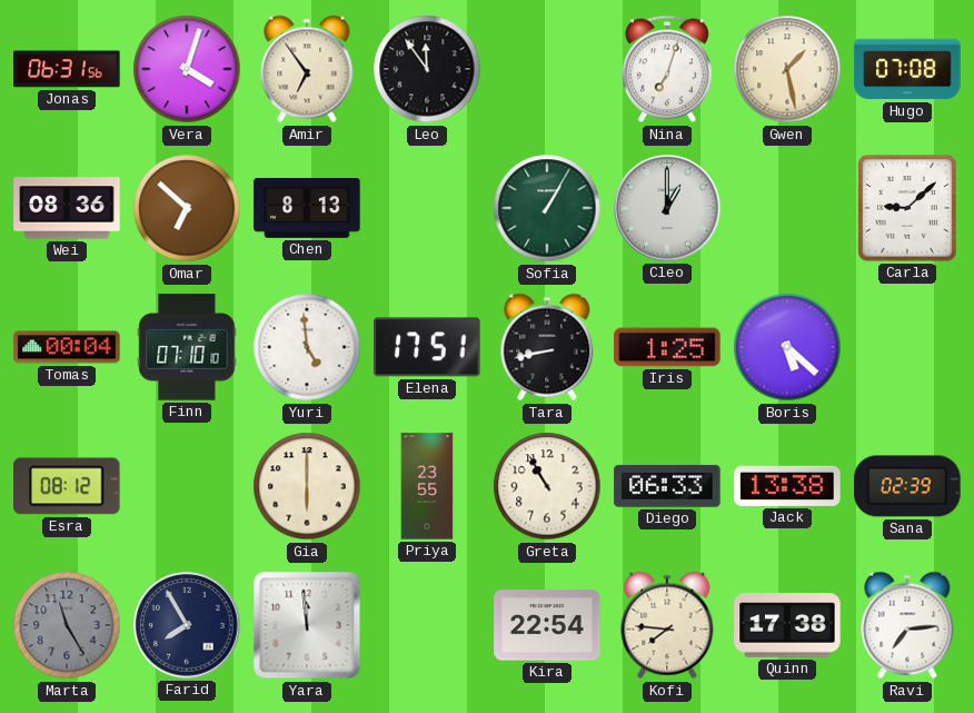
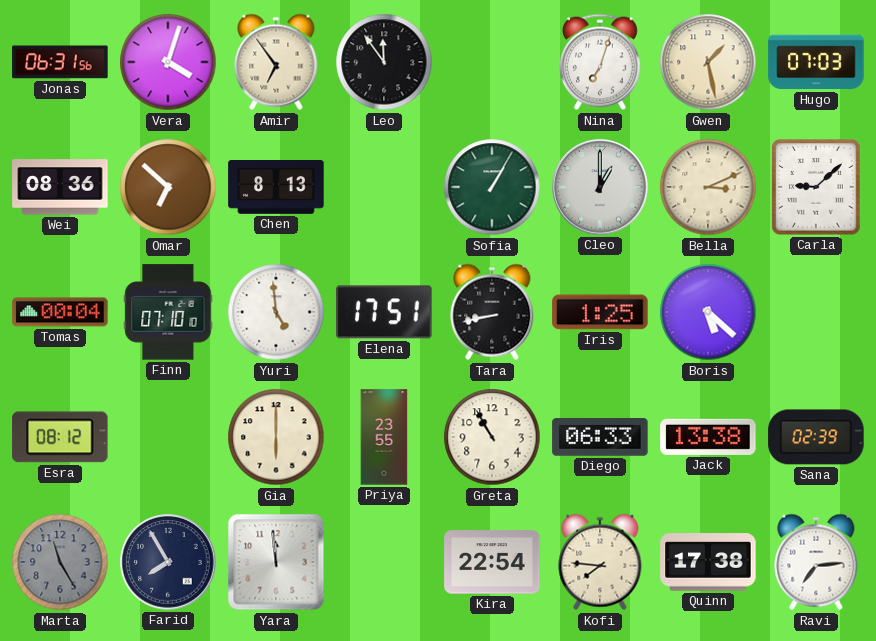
Hugo: 07:08 -> 07:03
Bella: none -> 3:11
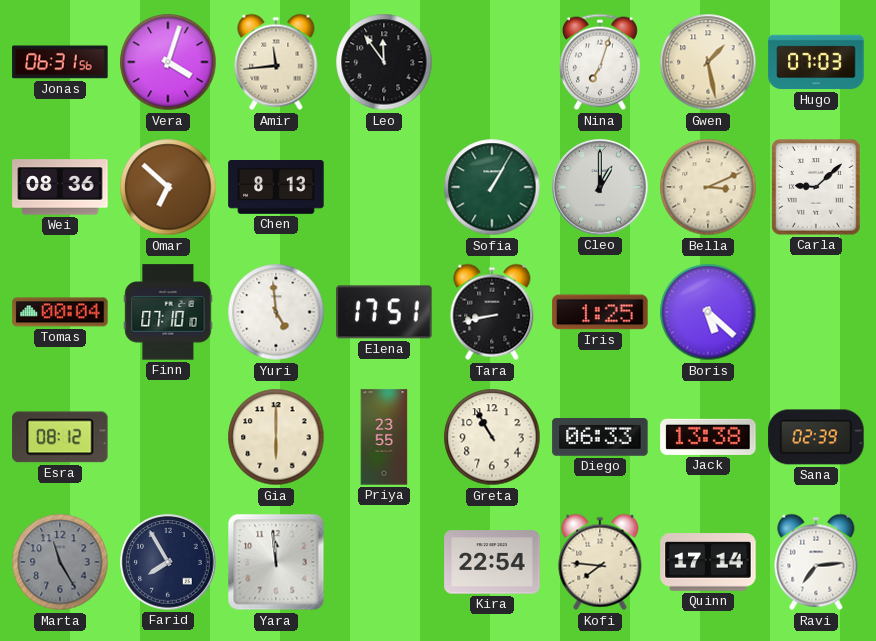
Amir: 6:54 -> 11:44
Quinn: 17:38 -> 17:14
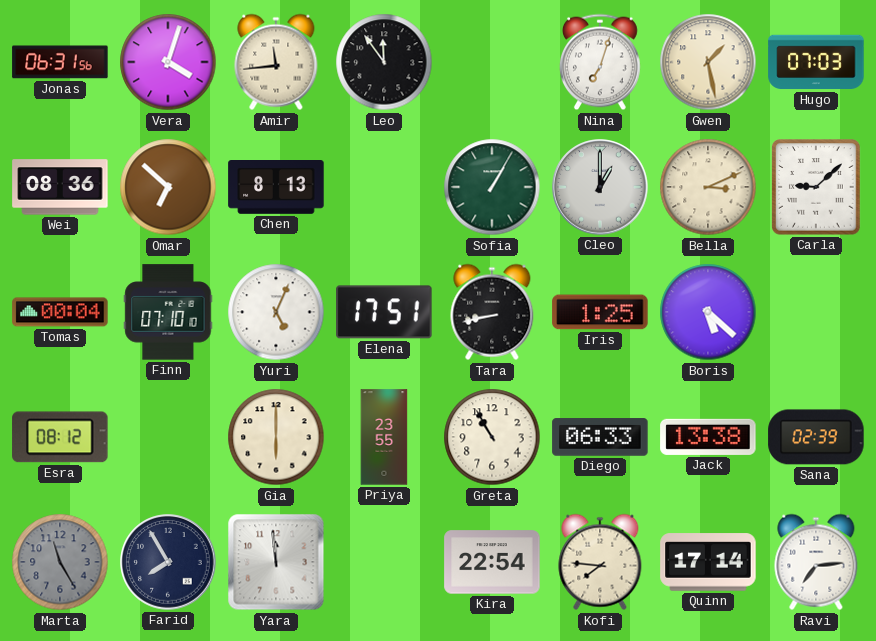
Yuri: 4:59 -> 5:04
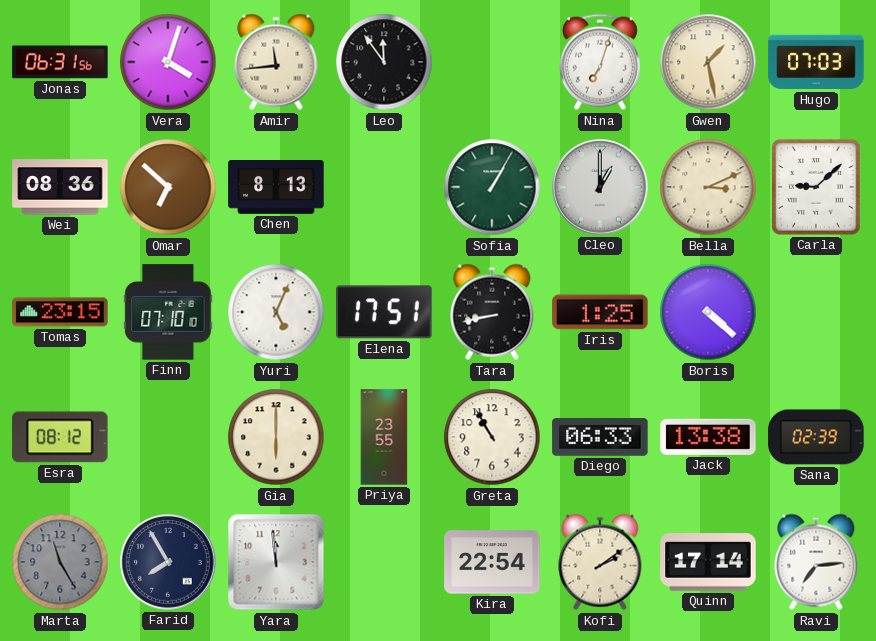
Tomas: 00:04 -> 23:15
Boris: 5:22 -> 4:22
Kofi: 7:46 -> 2:09
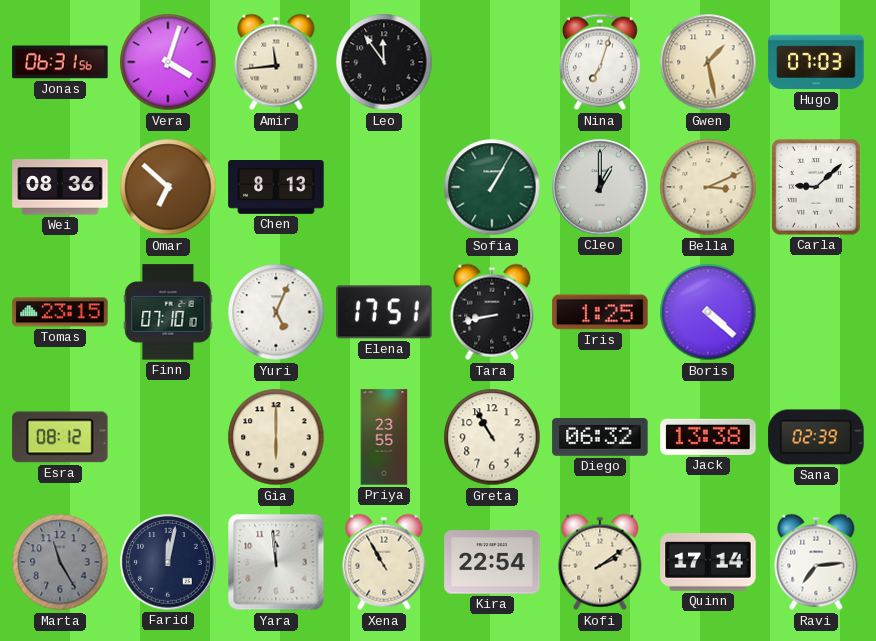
Diego: 06:33 -> 06:32
Farid: 7:55 -> 12:02
Xena: none -> 10:55
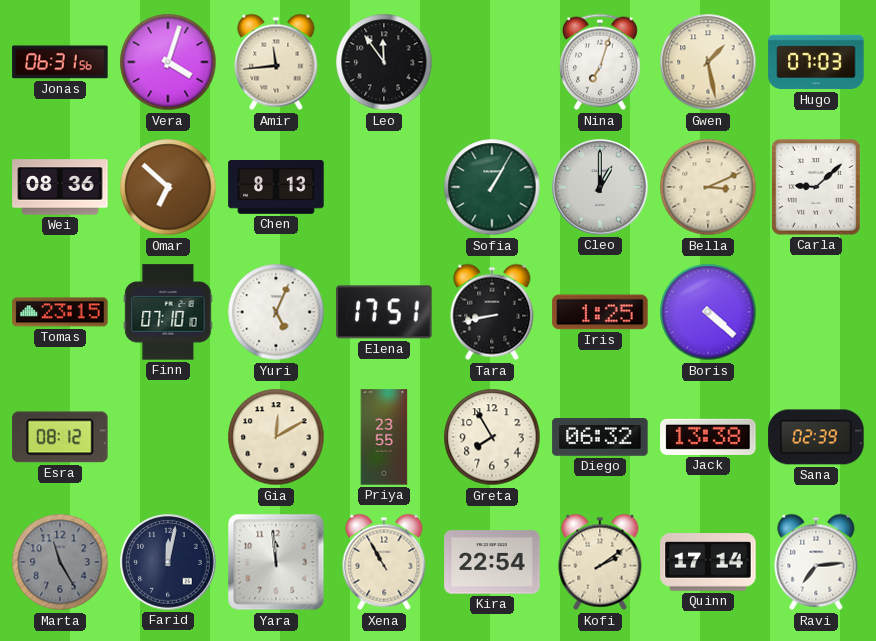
Gia: 6:00 -> 12:10
Greta: 10:55 -> 7:55
